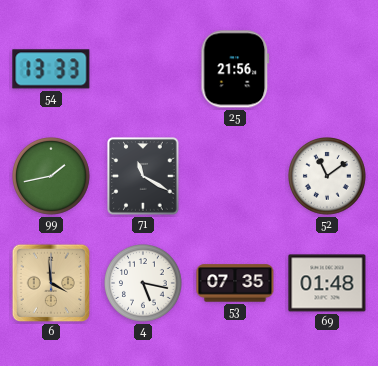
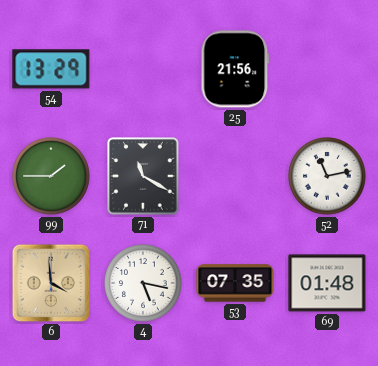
54: 13:33 -> 13:29
99: 1:43 -> 1:45
52: 11:09 -> 11:13
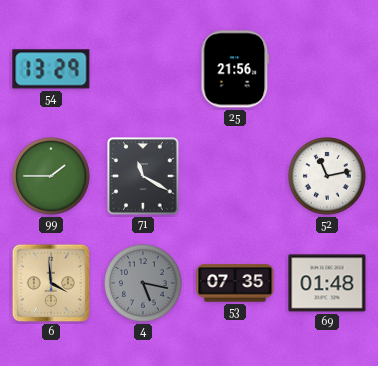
4 dial: white -> grey
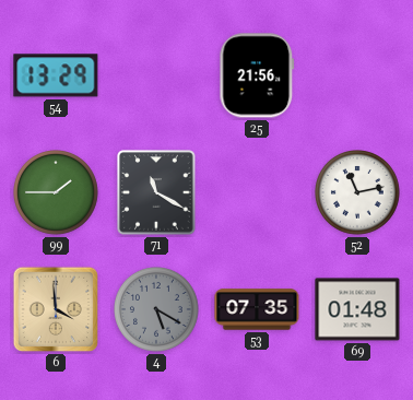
4: 5:17 -> 5:20
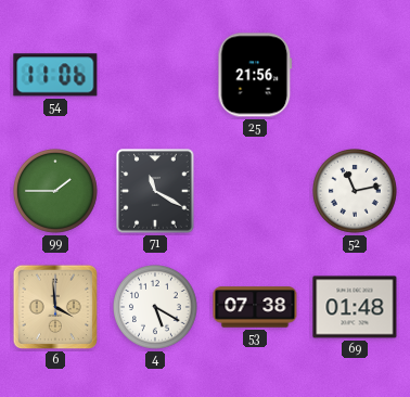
54: 13:29 -> 11:06
4 dial: grey -> white
53: 07:35 -> 07:38
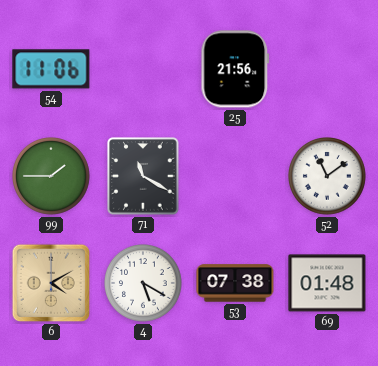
52: 11:13 -> 11:09
6: 3:59 -> 4:10
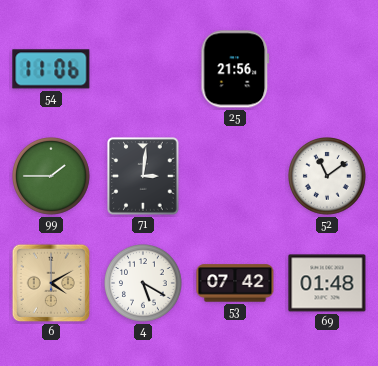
71: 11:20 -> 3:01
53: 07:38 -> 07:42
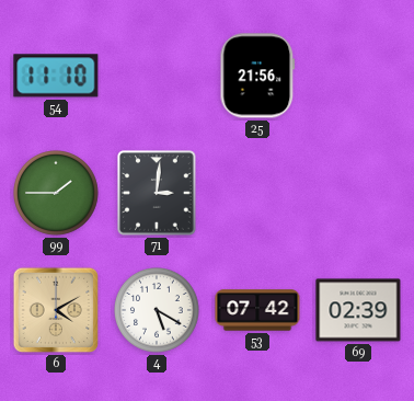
54: 11:06 -> 11:10
52: 11:09 -> none
69: 01:48 -> 02:39
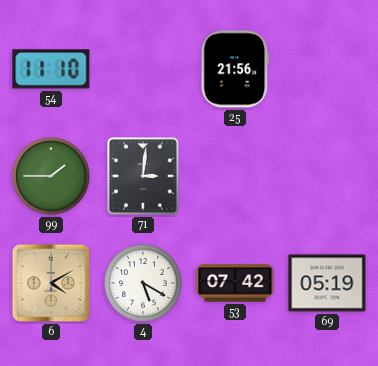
69: 02:39 -> 05:19
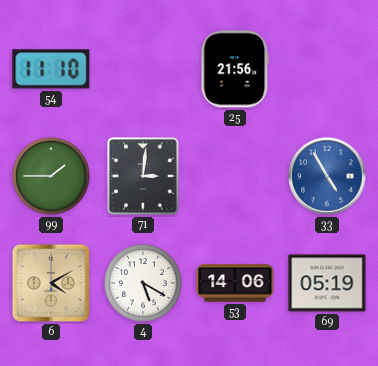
33: none -> 4:55
53: 07:42 -> 14:06
